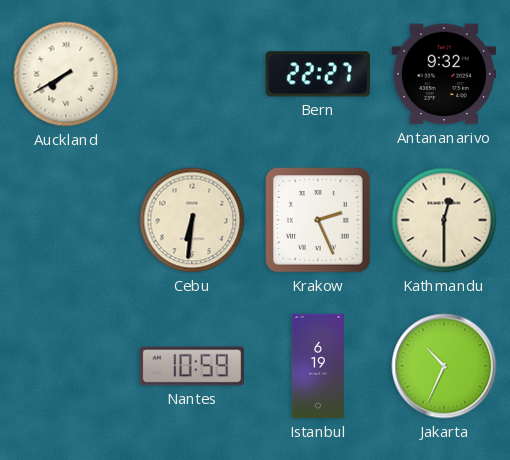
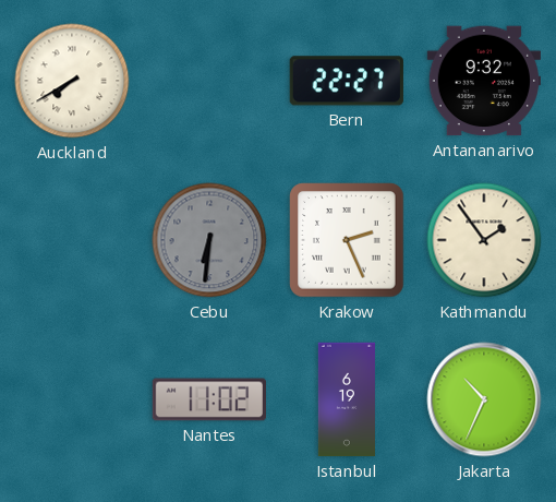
Cebu dial: cream -> grey
Kathmandu: 12:30 -> 1:54
Nantes: 10:59 -> 11:02
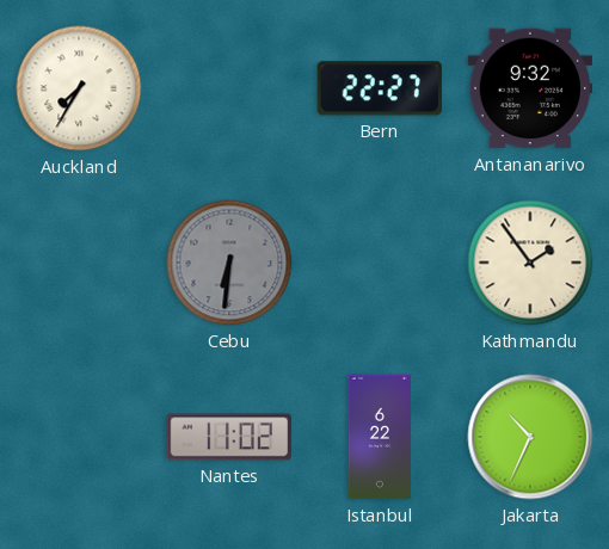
Auckland: 7:40 -> 7:35
Krakow: 2:26 -> none
Istanbul: 6:19 -> 6:22
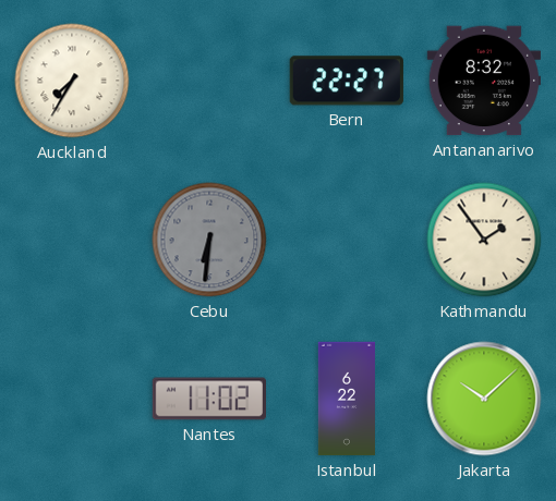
Antananarivo: 9:32 -> 8:32
Jakarta: 10:34 -> 10:08
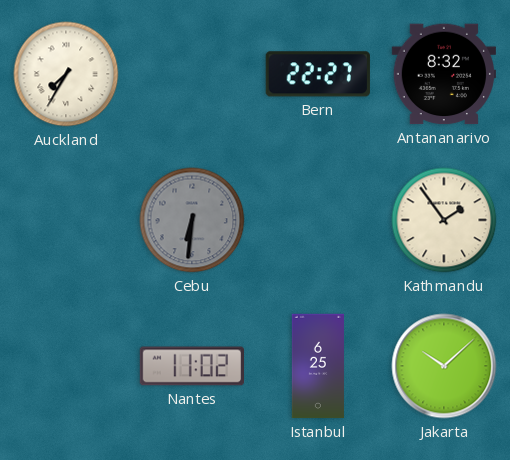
Istanbul: 6:22 -> 6:25
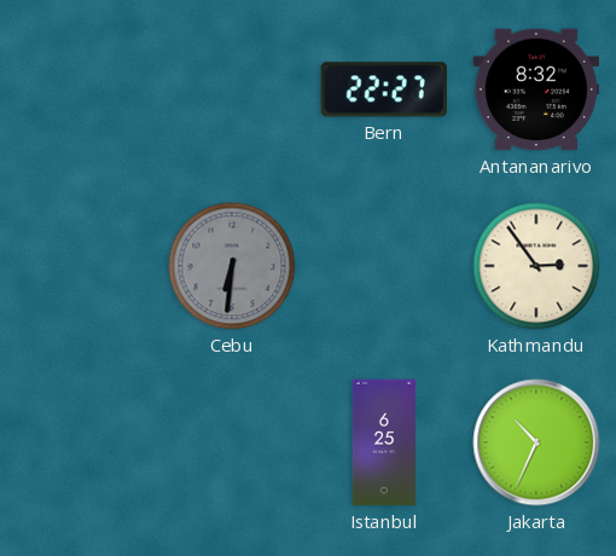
Auckland: 7:35 -> none
Kathmandu: 1:54 -> 2:54
Nantes: 11:02 -> none
Jakarta: 10:08 -> 10:34
